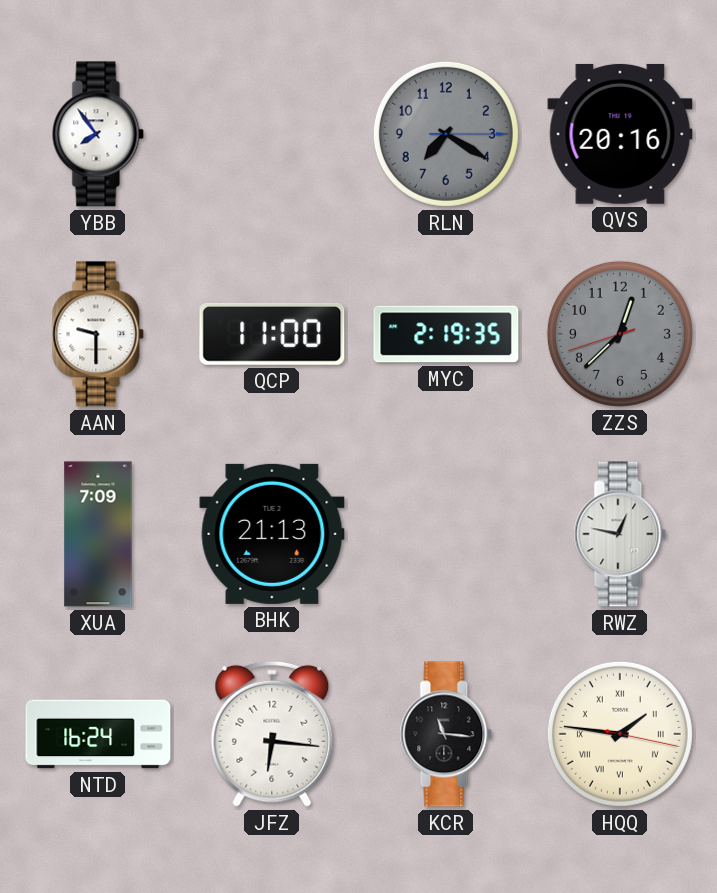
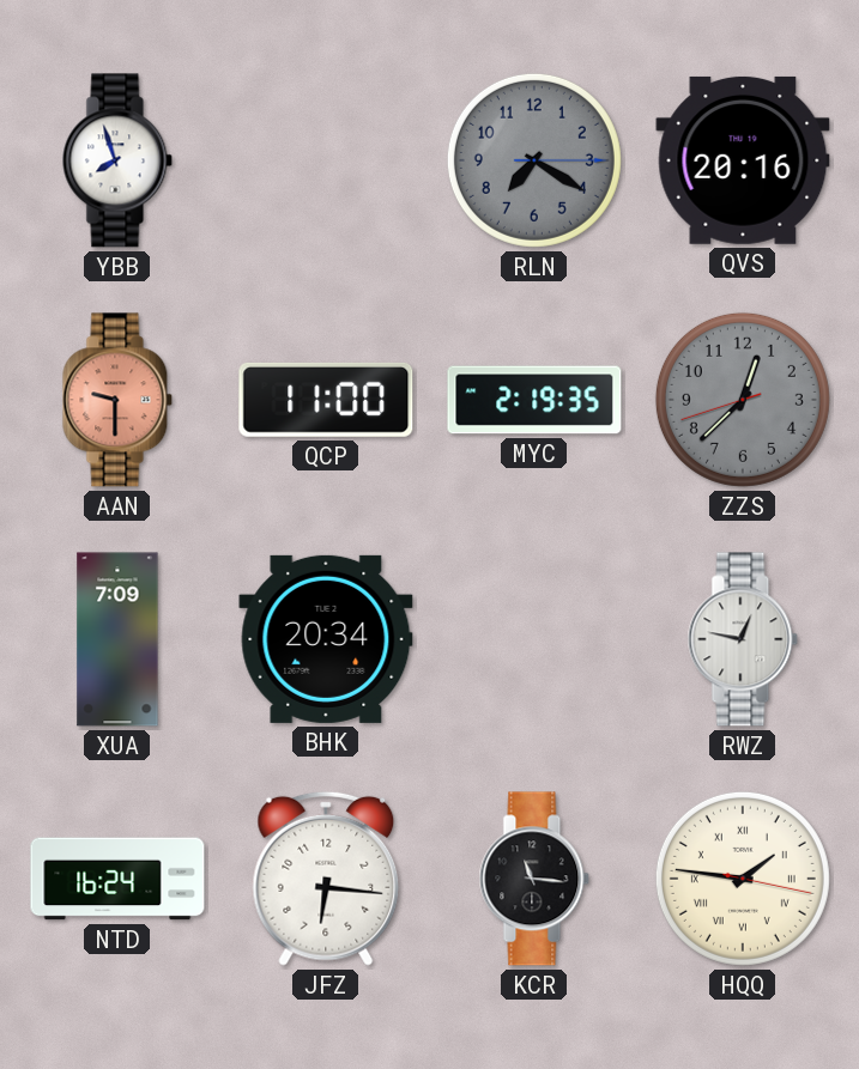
YBB: 7:54 -> 7:57
AAN dial: white -> salmon
BHK: 21:13 -> 20:34
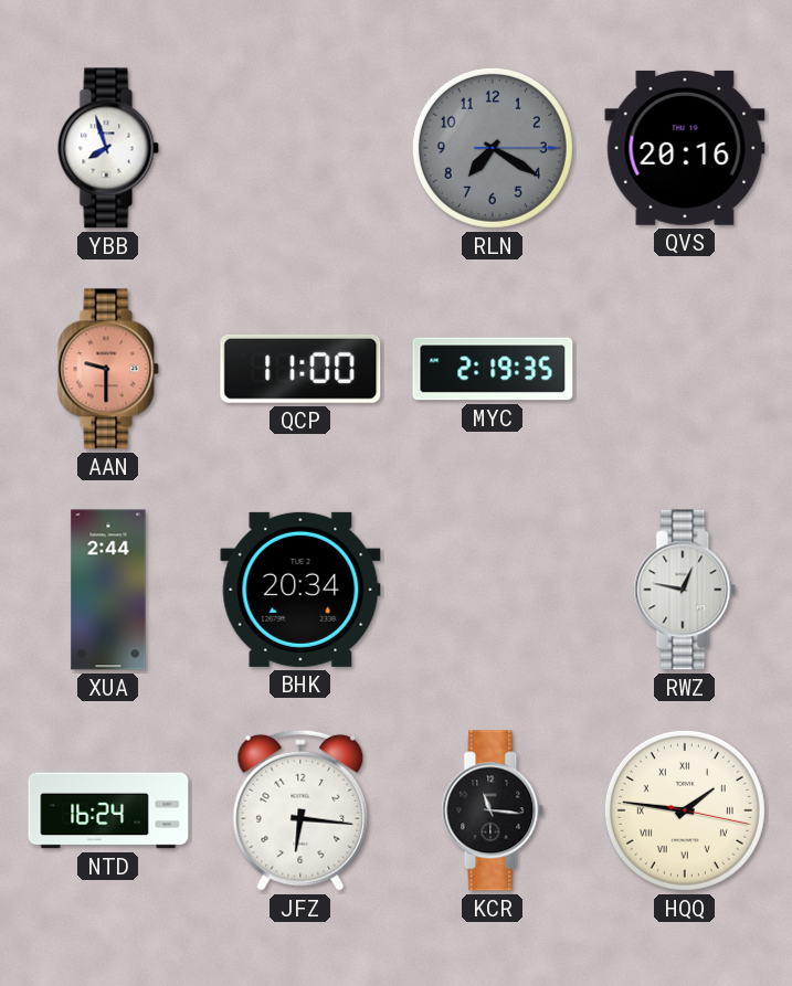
ZZS: 12:37 -> none
XUA: 7:09 -> 2:44
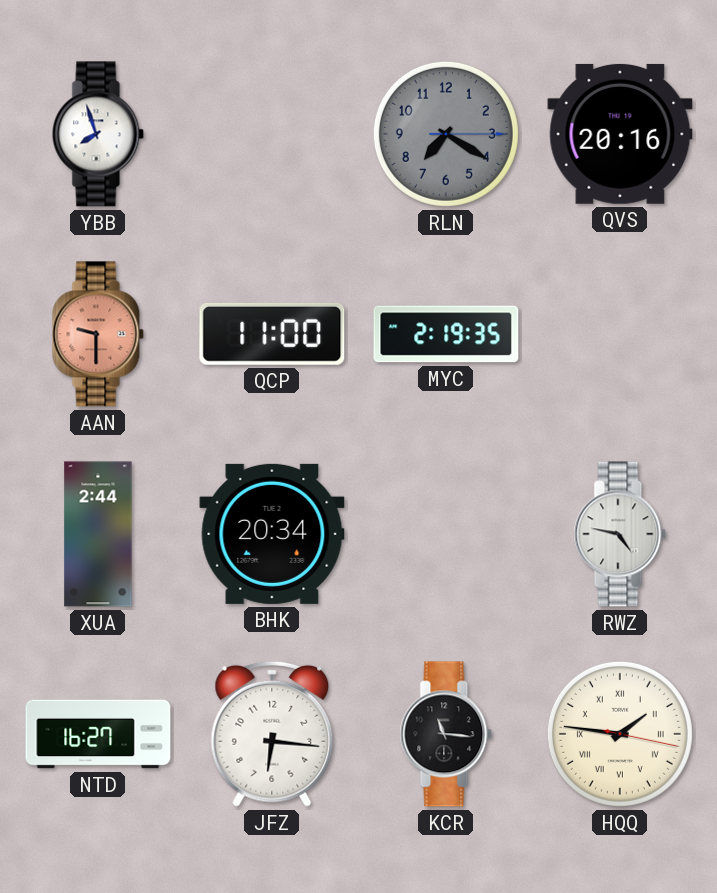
RWZ: 12:47 -> 4:47
NTD: 16:24 -> 16:27
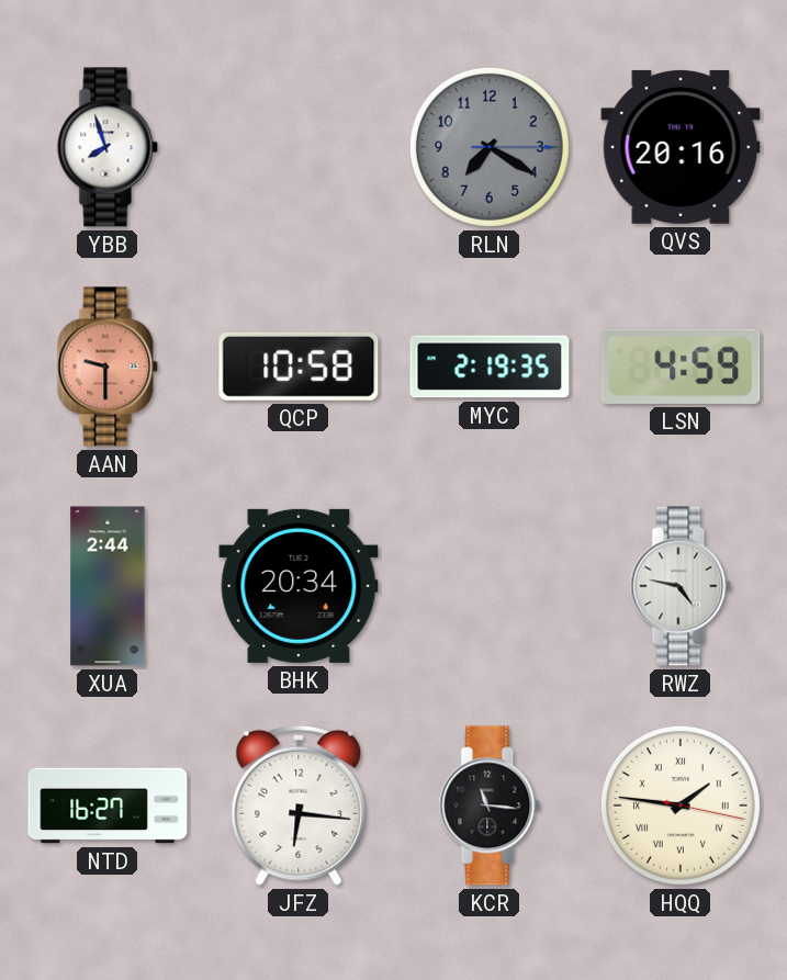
QCP: 11:00 -> 10:58
LSN: none -> 4:59
